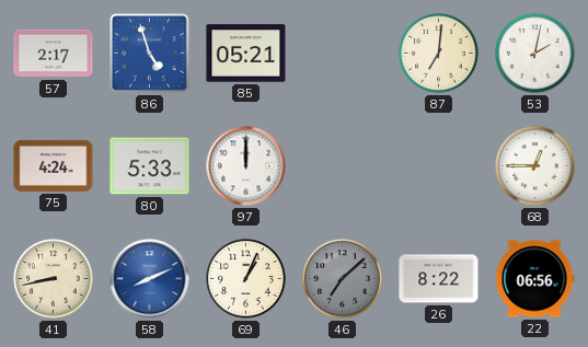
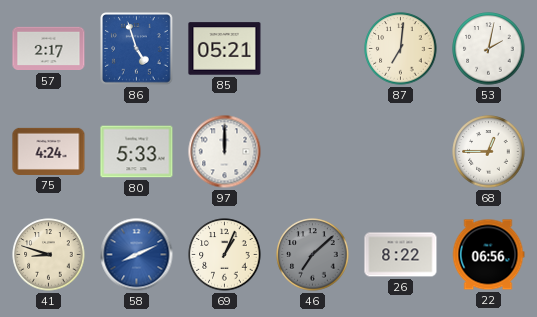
41: 8:43 -> 8:48
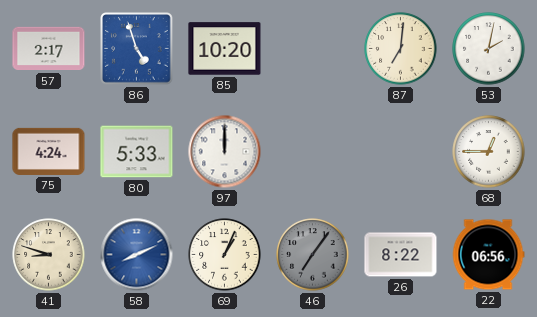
85: 05:21 -> 10:20
46: 7:08 -> 7:06
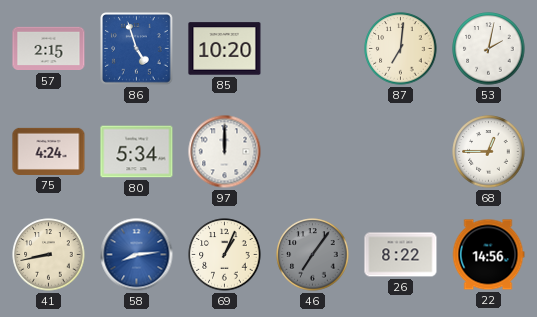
57: 2:17 -> 2:15
80: 5:33 -> 5:34
41: 8:48 -> 8:43
58: 8:11 -> 8:14
22: 06:56 -> 14:56
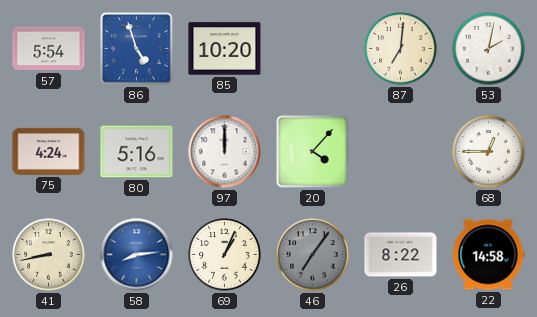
57: 2:15 -> 5:54
80: 5:34 -> 5:16
20: none -> 4:07
22: 14:56 -> 14:58
